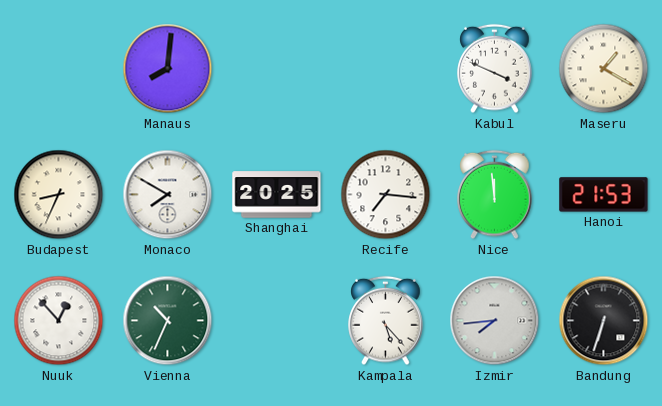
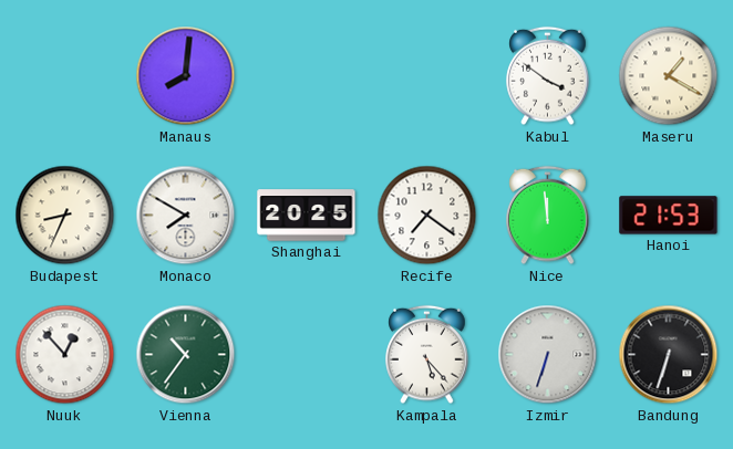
Kabul: 3:49 -> 3:51
Recife: 7:16 -> 7:21
Vienna: 10:34 -> 10:36
Izmir: 7:44 -> 6:33
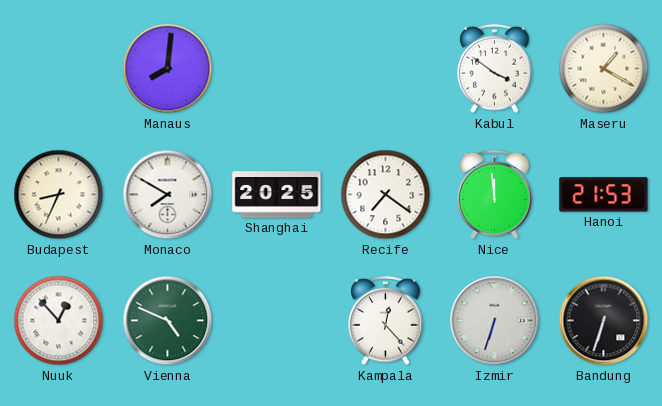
Vienna: 10:36 -> 4:49
Kampala: 5:23 -> 12:23
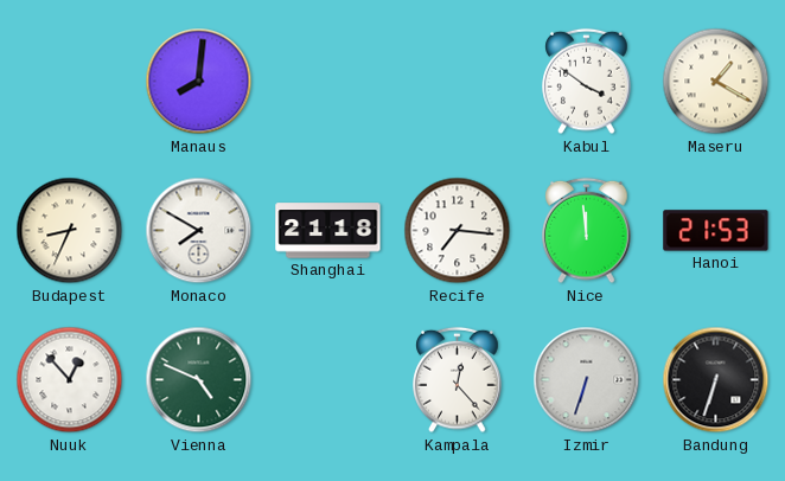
Shanghai: 20:25 -> 21:18
Recife: 7:21 -> 7:16
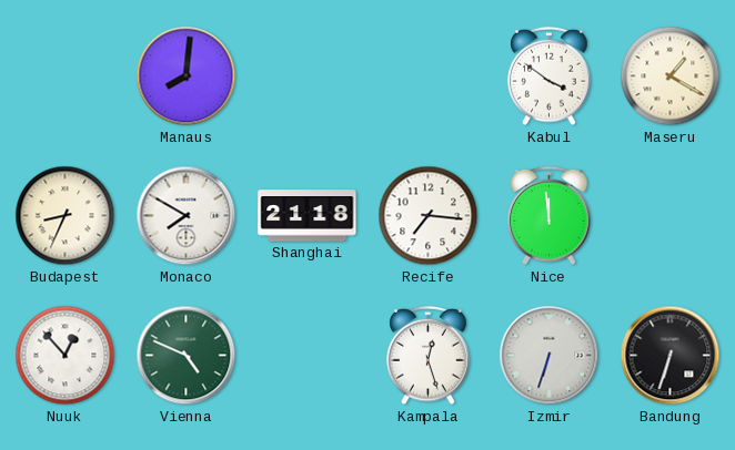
Hanoi: 21:53 -> none
Kampala: 12:23 -> 12:27
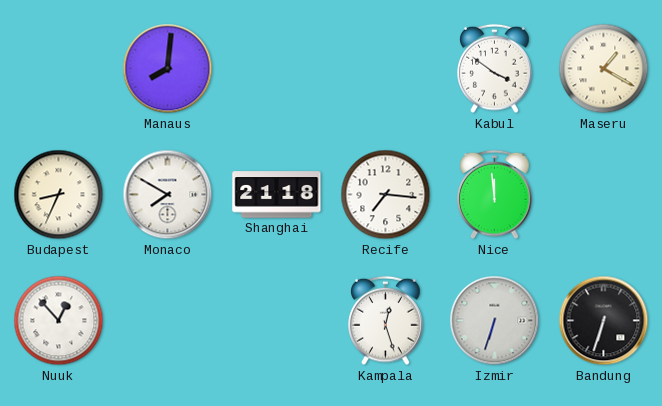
Vienna: 4:49 -> none
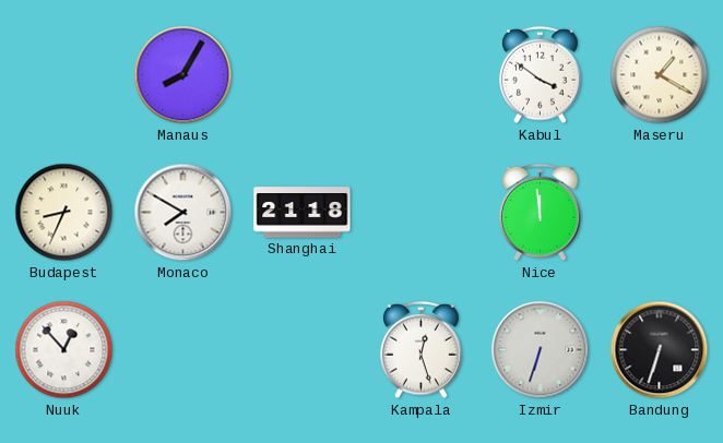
Manaus: 8:01 -> 8:05
Recife: 7:16 -> none
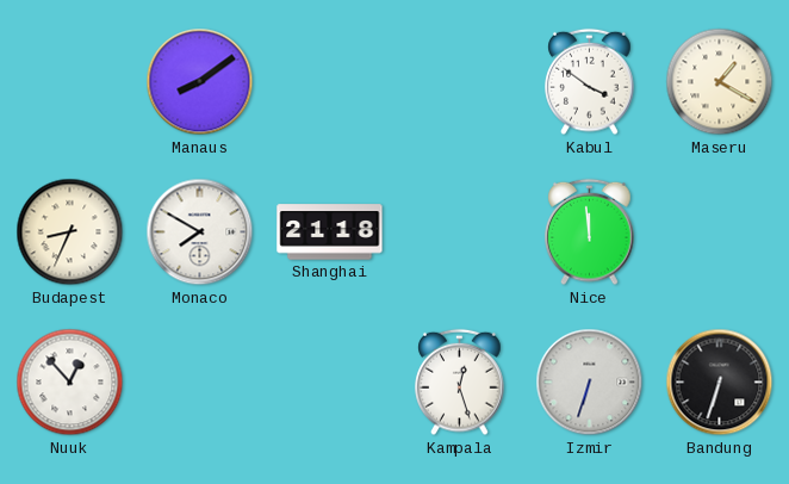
Manaus: 8:05 -> 8:09
